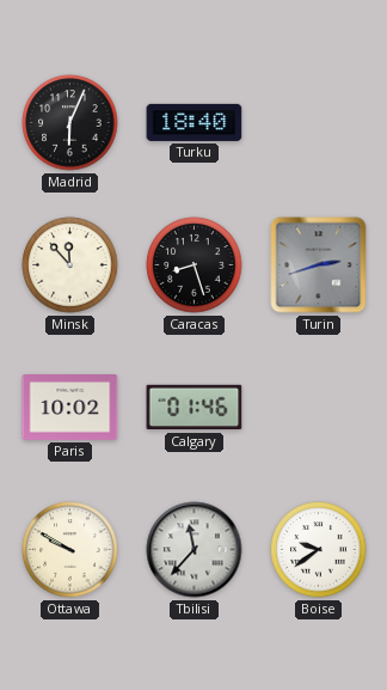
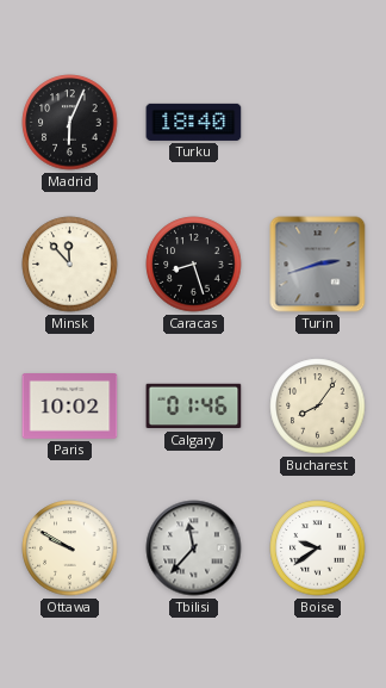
Bucharest: none -> 8:06
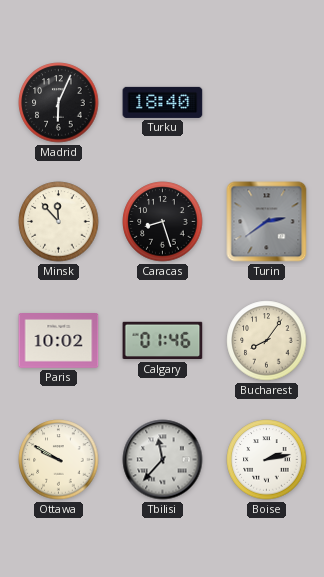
Turin: 2:42 -> 2:39
Boise: 9:39 -> 2:13
